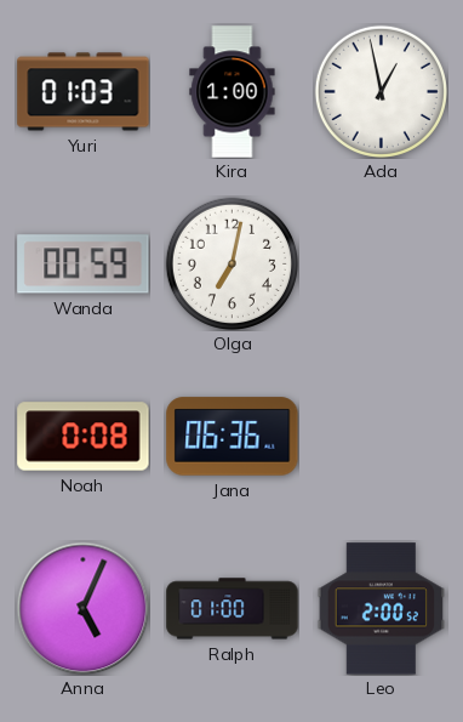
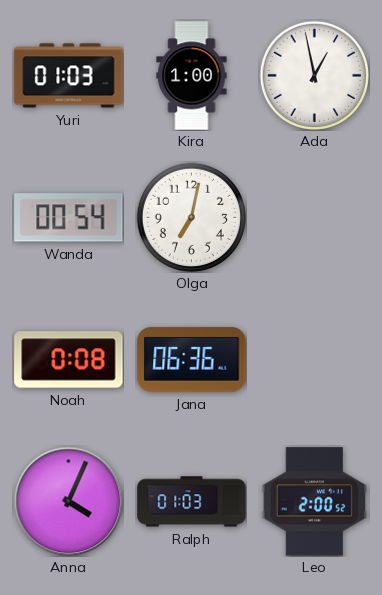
Wanda: 00:59 -> 00:54
Anna: 5:04 -> 4:04
Ralph: 01:00 -> 01:03
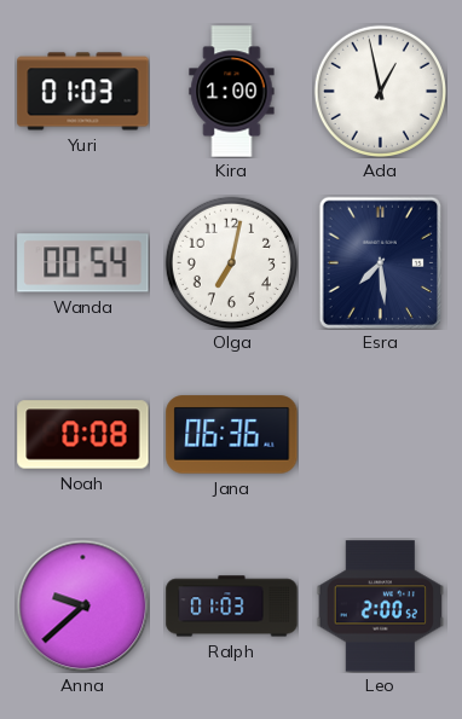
Esra: none -> 7:29
Anna: 4:04 -> 9:38
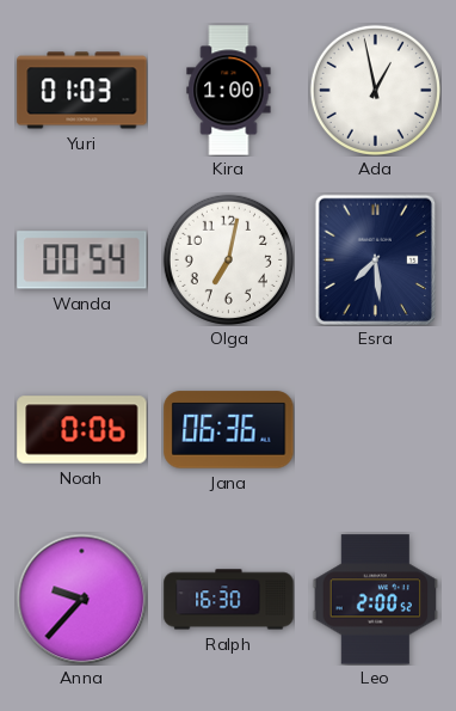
Noah: 0:08 -> 0:06
Anna: 9:38 -> 9:37
Ralph: 01:03 -> 16:30
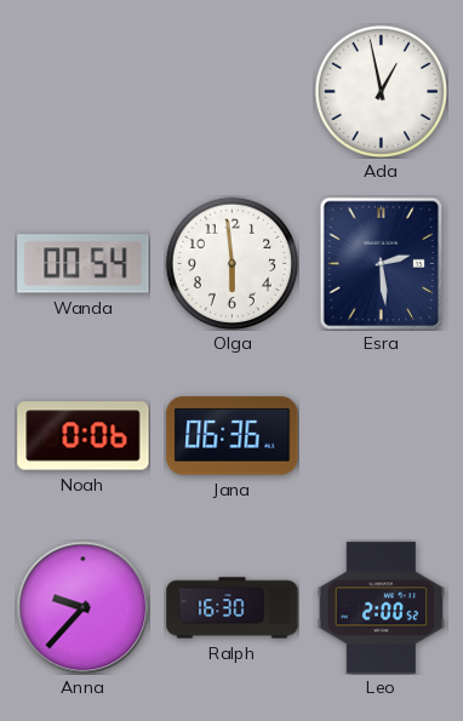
Yuri: 01:03 -> none
Kira: 1:00 -> none
Olga: 7:02 -> 5:59
Esra: 7:29 -> 2:29
